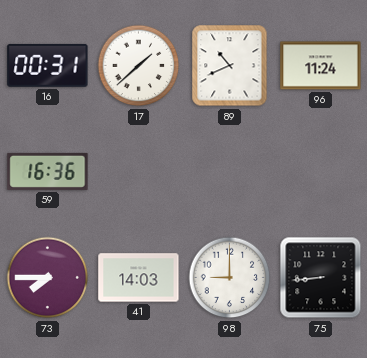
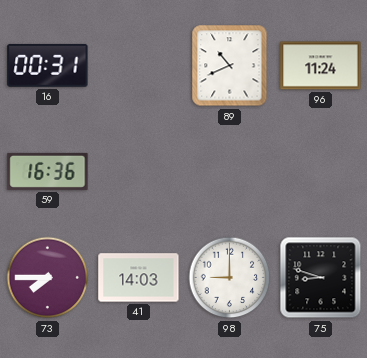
17: 1:38 -> none
75: 8:44 -> 8:48
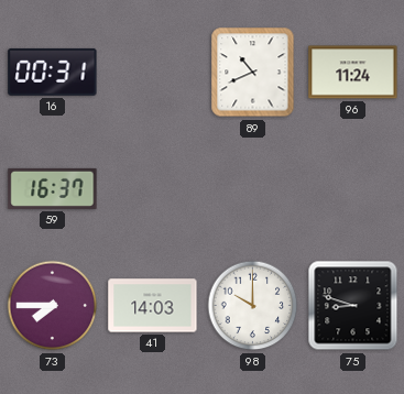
59: 16:36 -> 16:37
98: 9:00 -> 10:00
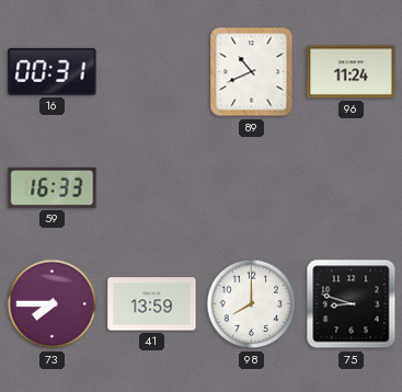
59: 16:37 -> 16:33
41: 14:03 -> 13:59
98: 10:00 -> 8:00
